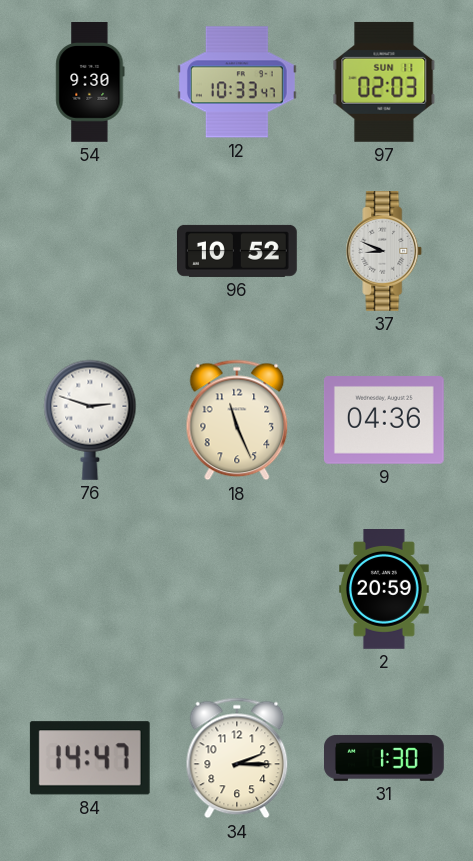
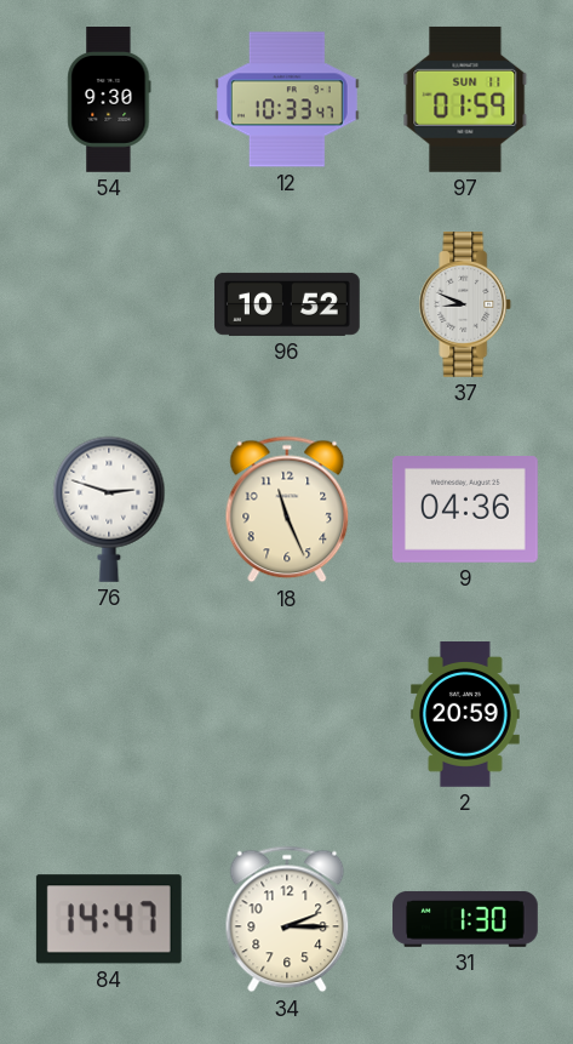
97: 02:03 -> 01:59
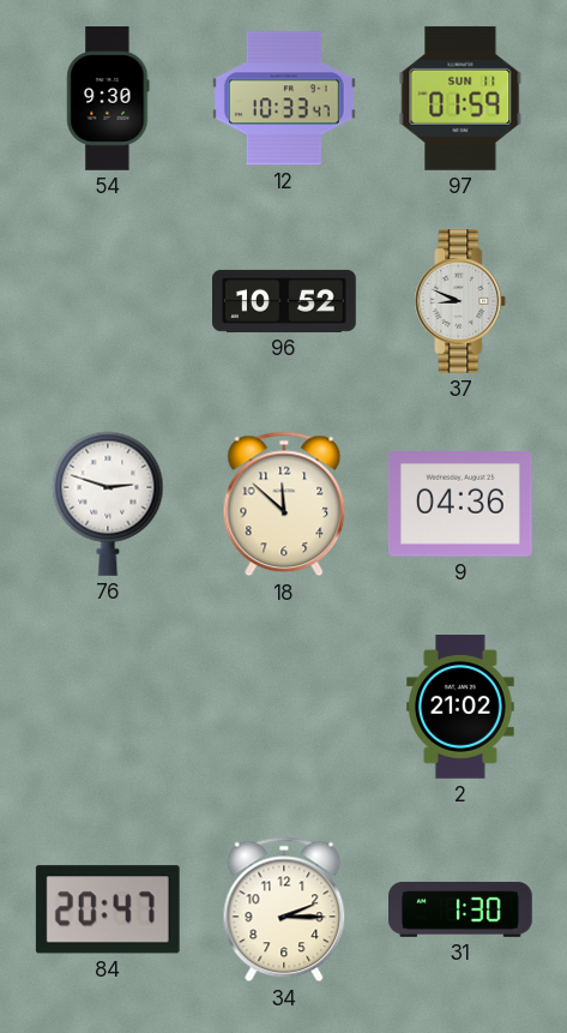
18: 11:26 -> 11:52
2: 20:59 -> 21:02
84: 14:47 -> 20:47
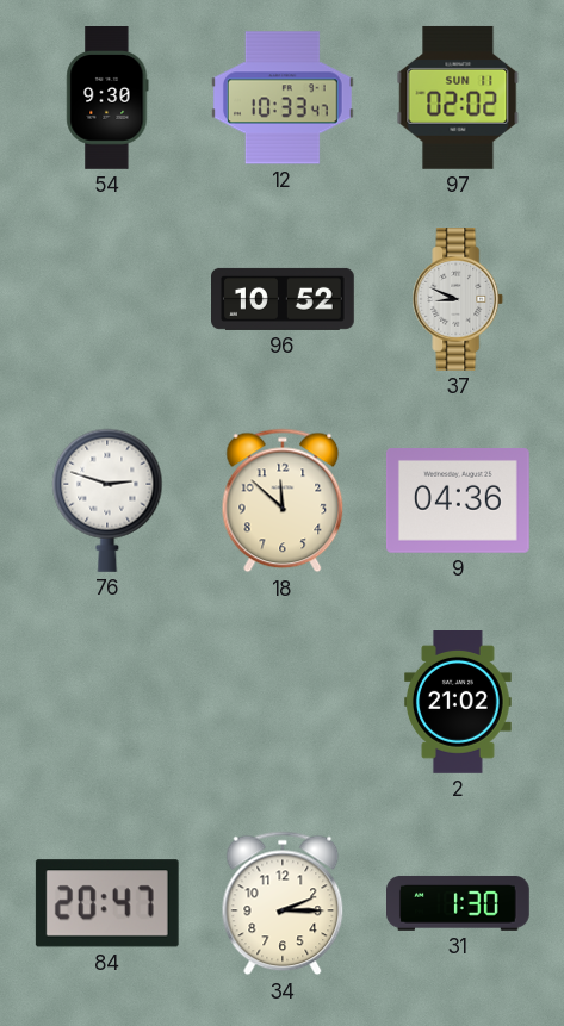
97: 01:59 -> 02:02
